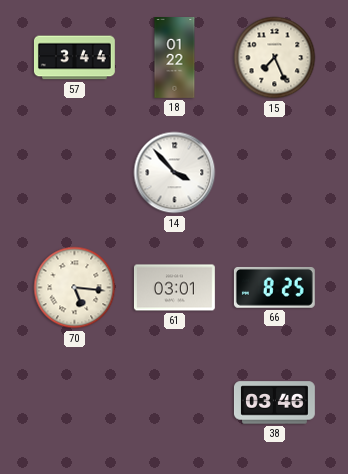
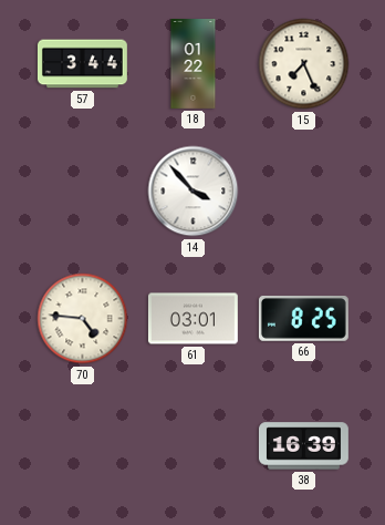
70: 5:16 -> 4:46
38: 03:46 -> 16:39
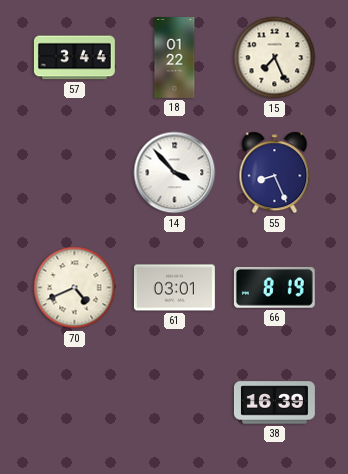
55: none -> 8:26
70: 4:46 -> 4:41
66: 8:25 -> 8:19
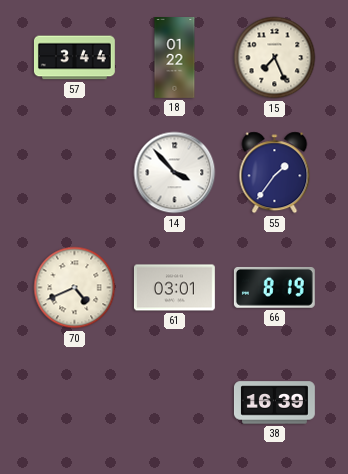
55: 8:26 -> 1:36
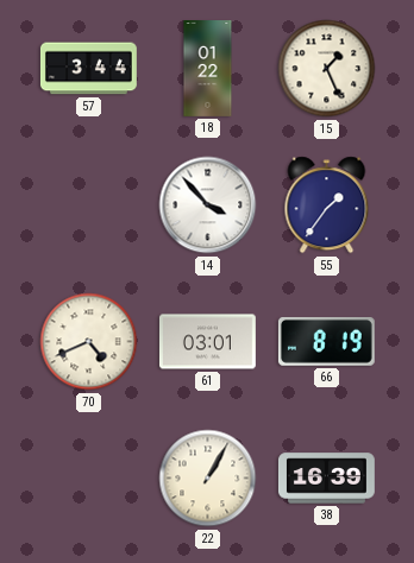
15: 7:26 -> 1:26
22: none -> 1:05
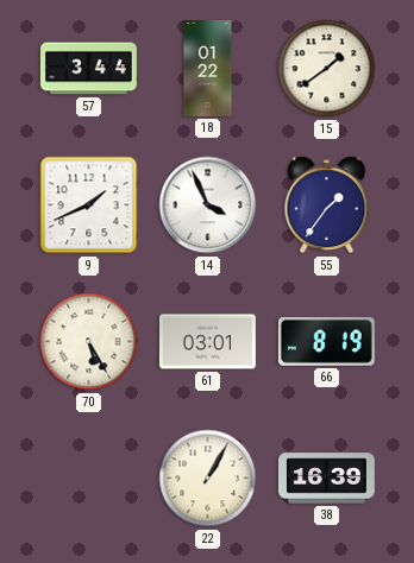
15: 1:26 -> 1:39
9: none -> 1:41
14: 3:53 -> 3:56
70: 4:41 -> 5:25
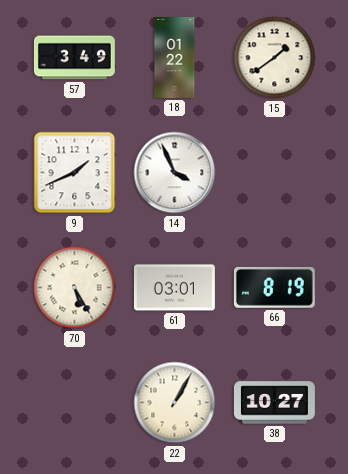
57: 3:44 -> 3:49
55: 1:36 -> none
38: 16:39 -> 10:27
